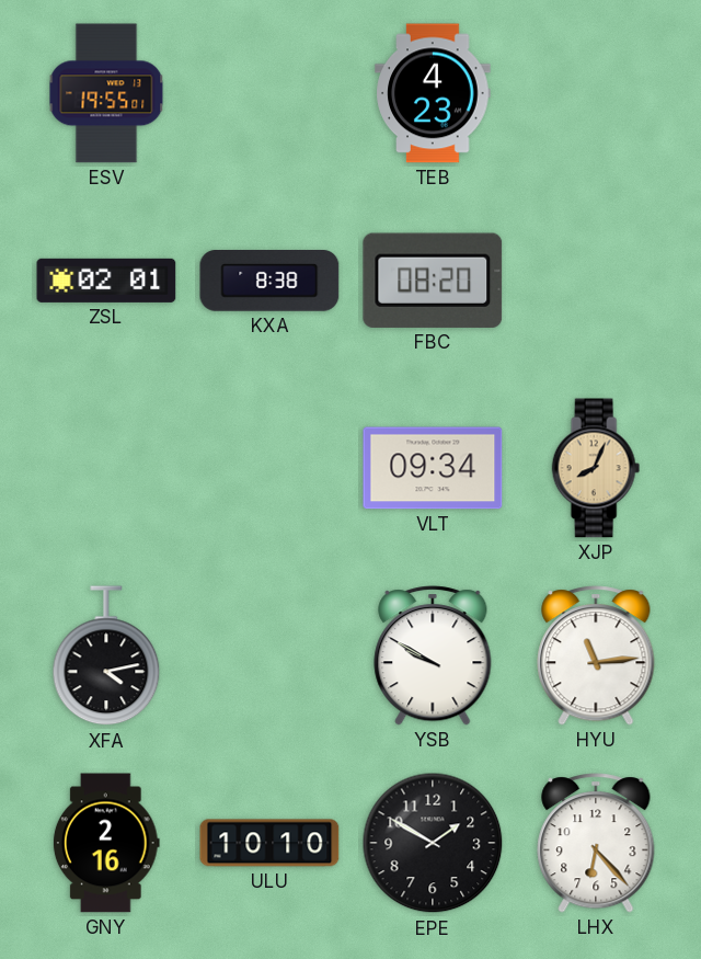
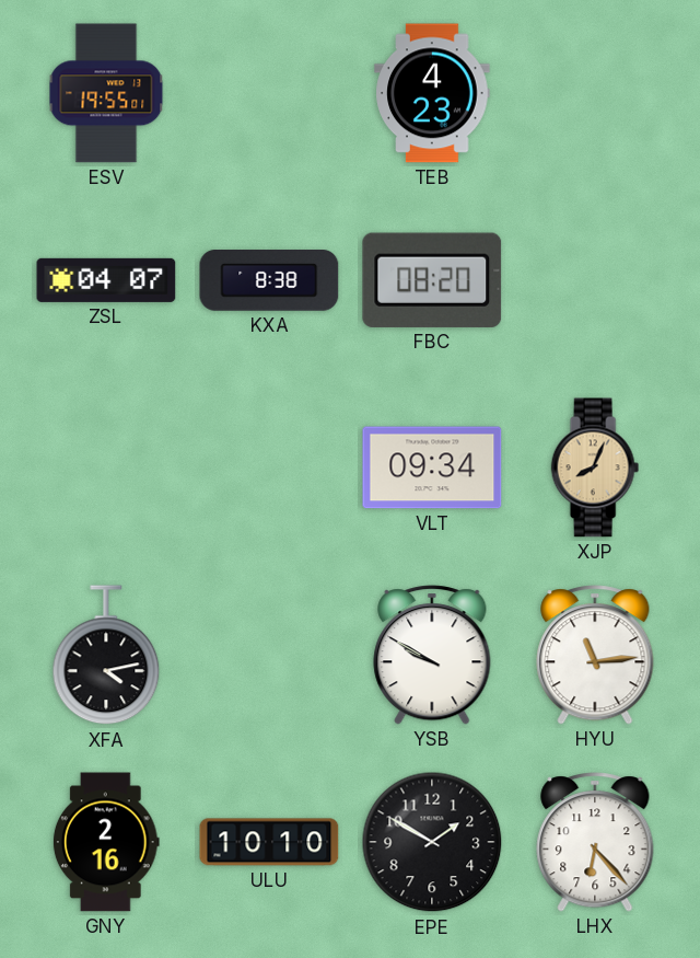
ZSL: 02:01 -> 04:07
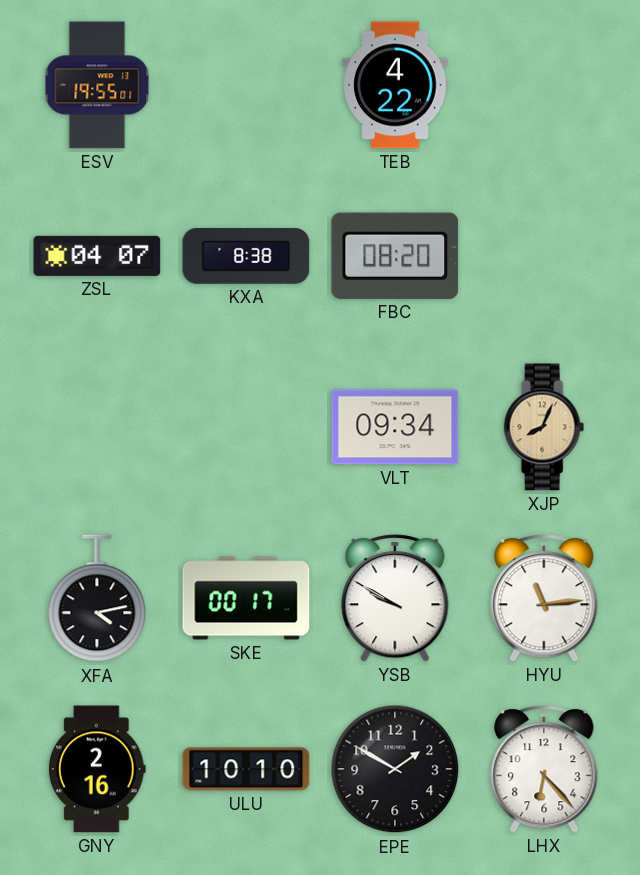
TEB: 4:23 -> 4:22
SKE: none -> 00:17
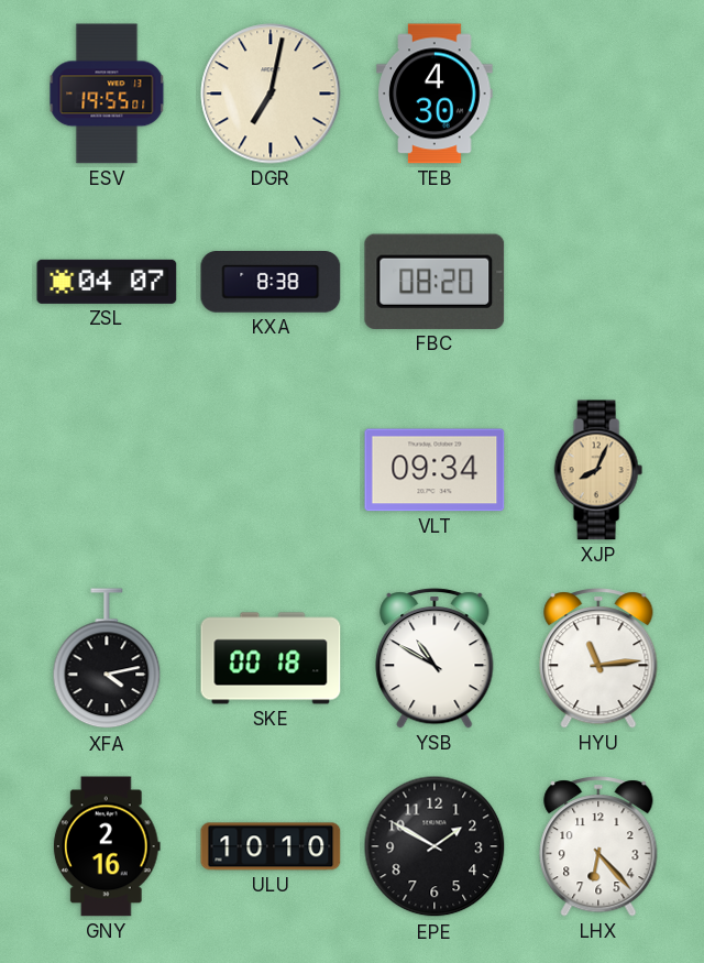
DGR: none -> 7:02
TEB: 4:22 -> 4:30
SKE: 00:17 -> 00:18
YSB: 9:50 -> 10:50
